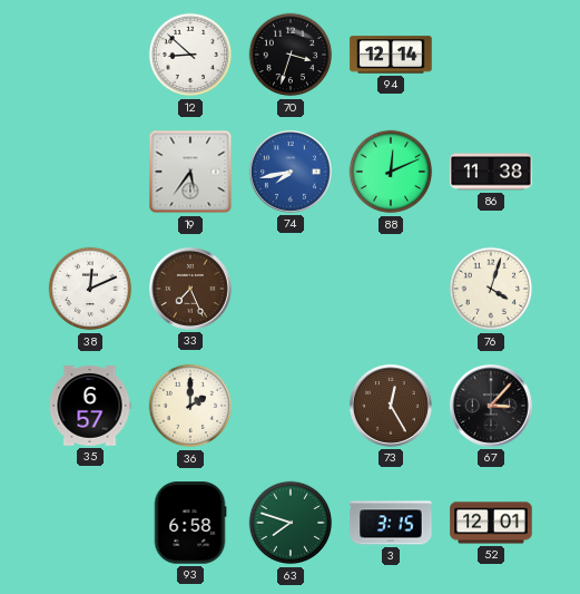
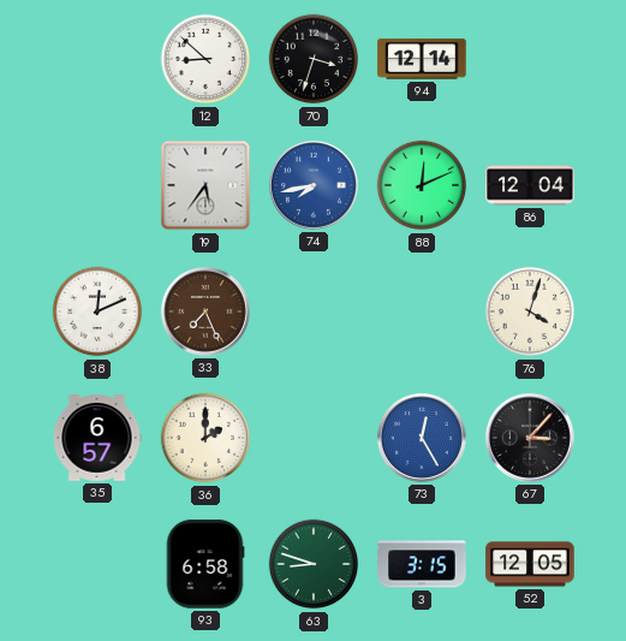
86: 11:38 -> 12:04
73 dial: brown -> blue
63: 7:48 -> 8:48
52: 12:01 -> 12:05
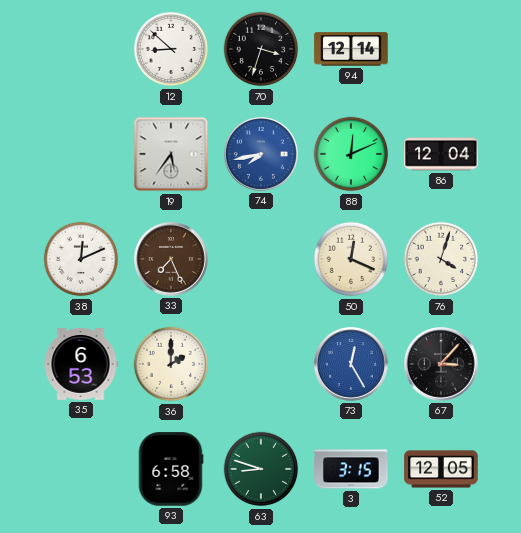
50: none -> 12:19
35: 6:57 -> 6:53
